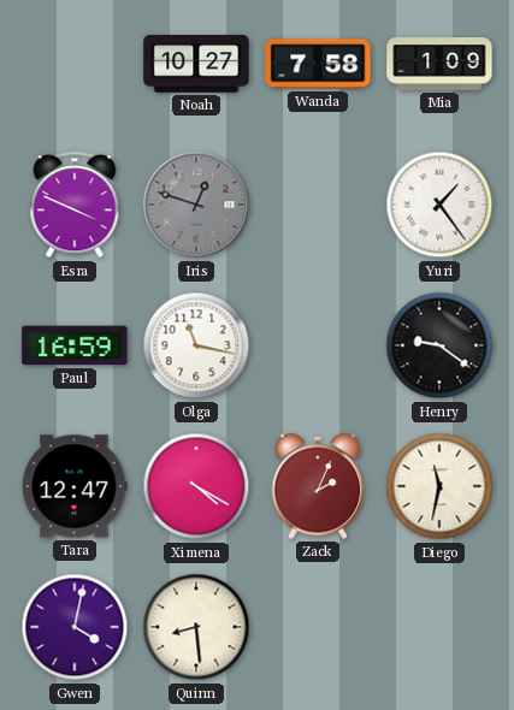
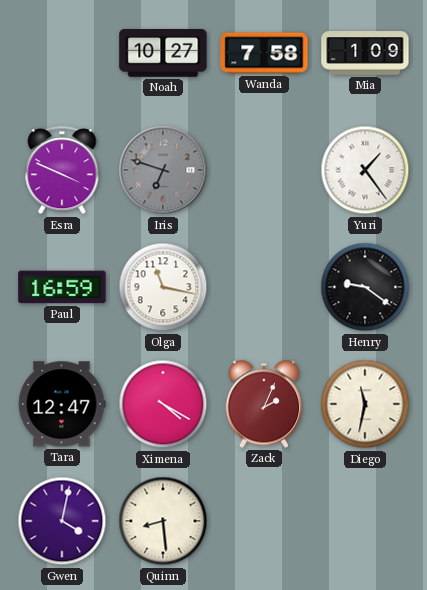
Iris: 12:48 -> 6:48
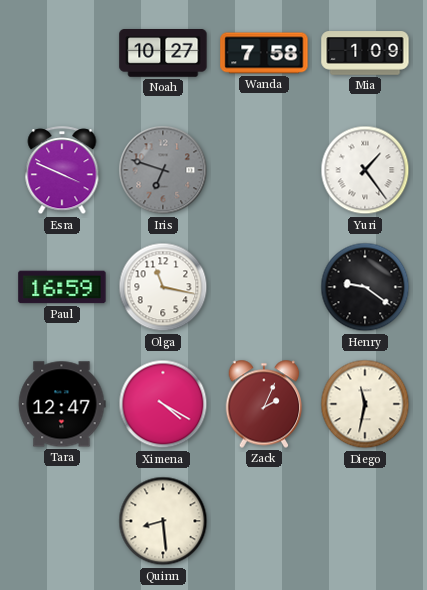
Gwen: 4:02 -> none
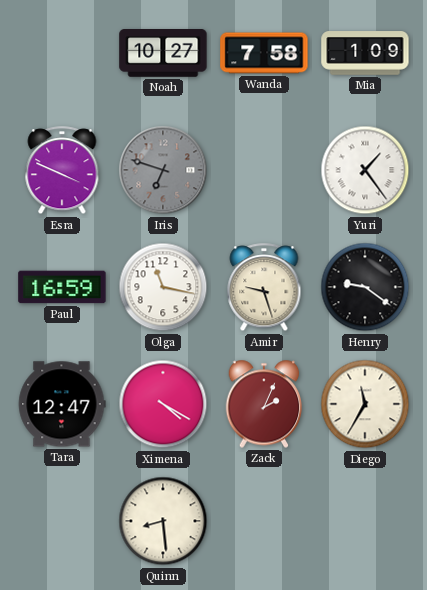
Amir: none -> 9:27
Diego: 11:32 -> 11:35
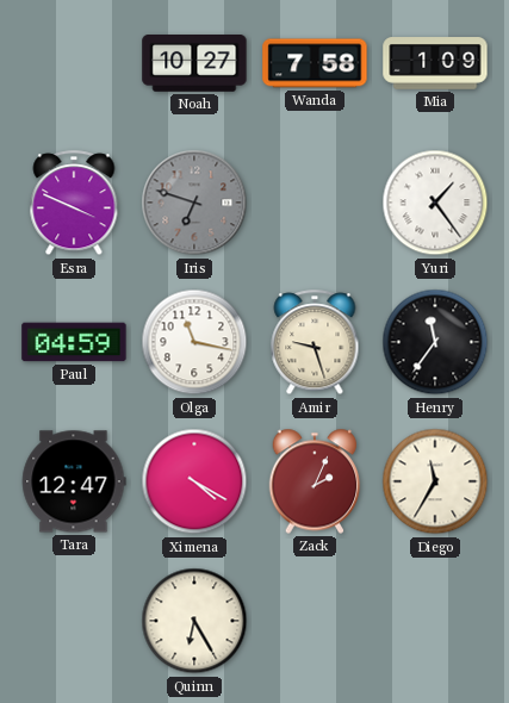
Paul: 16:59 -> 04:59
Henry: 9:21 -> 11:36
Quinn: 8:29 -> 6:25
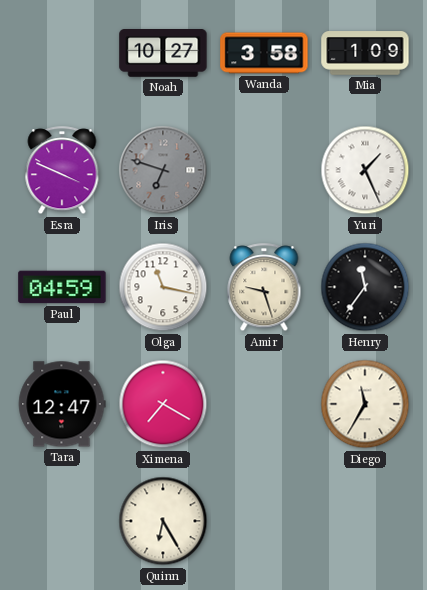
Wanda: 7:58 -> 3:58
Yuri: 1:24 -> 1:26
Ximena: 4:20 -> 7:20
Zack: 2:04 -> none
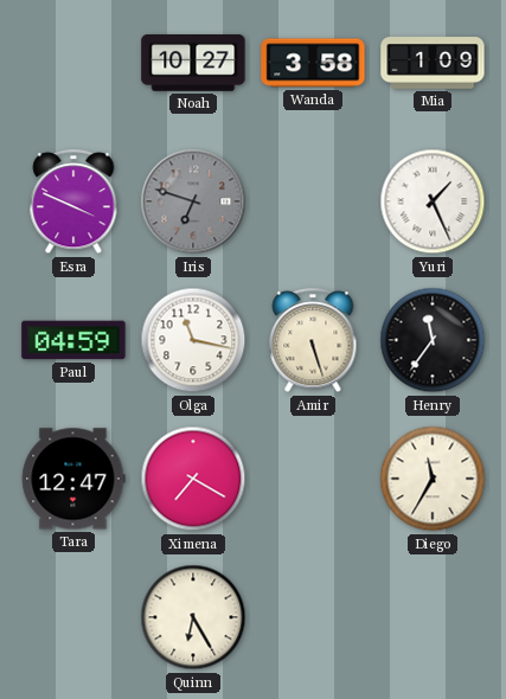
Amir: 9:27 -> 5:27
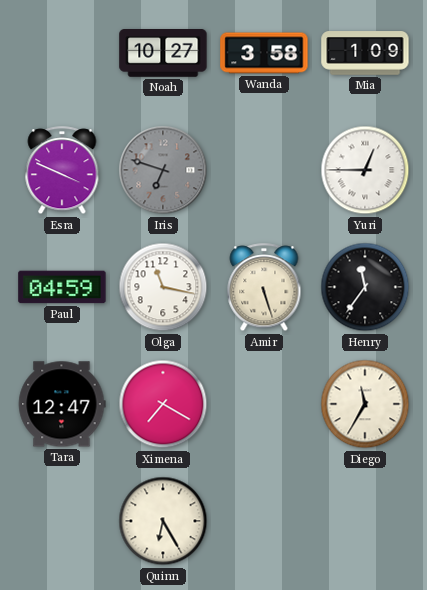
Yuri: 1:26 -> 12:45
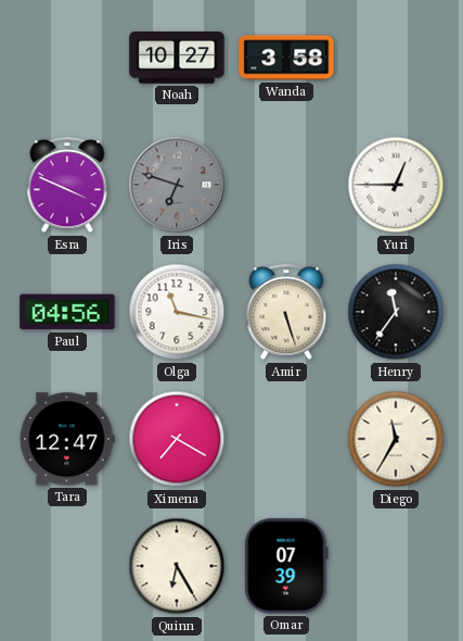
Mia: 1:09 -> none
Paul: 04:59 -> 04:56
Omar: none -> 07:39
